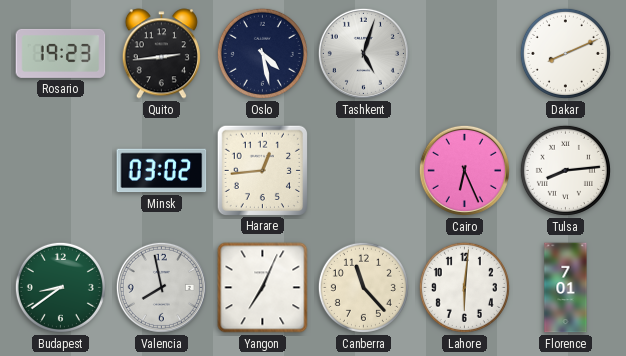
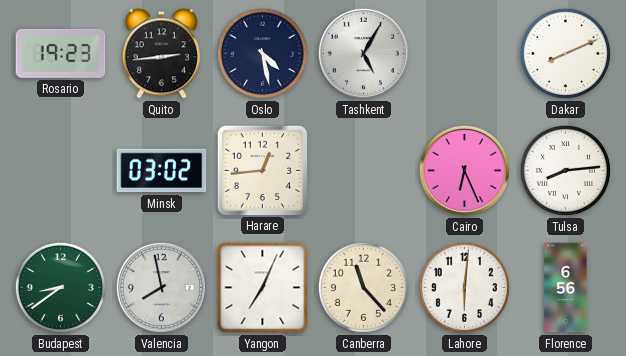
Tashkent: 5:03 -> 5:05
Florence: 7:01 -> 6:56
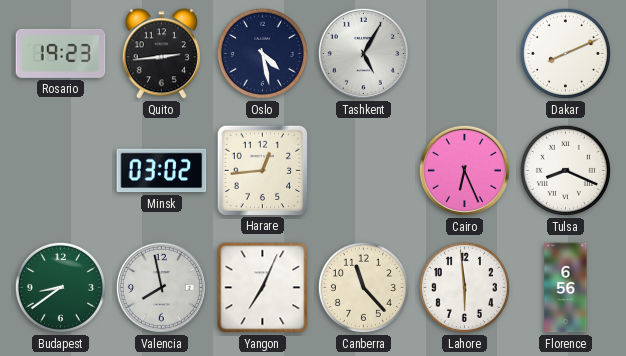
Tulsa: 8:14 -> 8:19
Lahore: 6:01 -> 5:59
